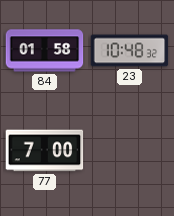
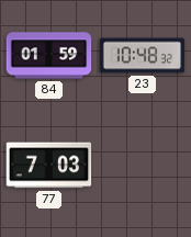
84: 01:58 -> 01:59
77: 7:00 -> 7:03
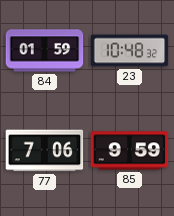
77: 7:03 -> 7:06
85: none -> 9:59
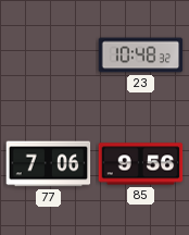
84: 01:59 -> none
85: 9:59 -> 9:56
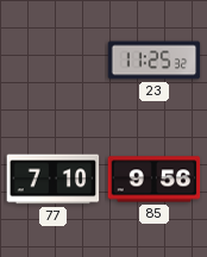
23: 10:48 -> 11:25
77: 7:06 -> 7:10
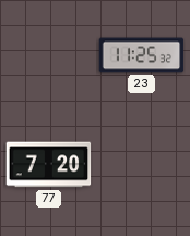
77: 7:10 -> 7:20
85: 9:56 -> none
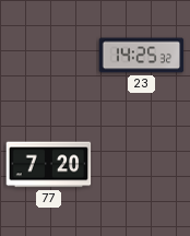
23: 11:25 -> 14:25
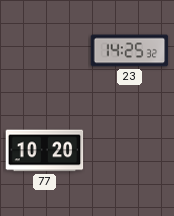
77: 7:20 -> 10:20
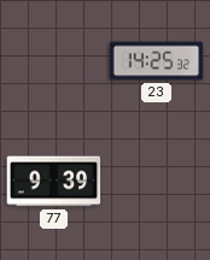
77: 10:20 -> 9:39
